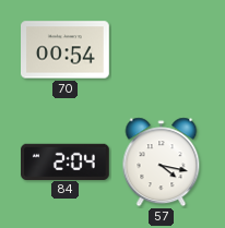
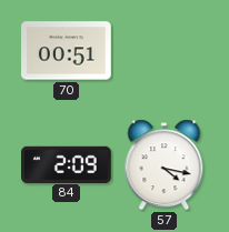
70: 00:54 -> 00:51
84: 2:04 -> 2:09
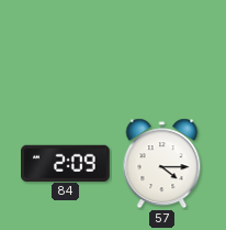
70: 00:51 -> none
57: 4:17 -> 4:15
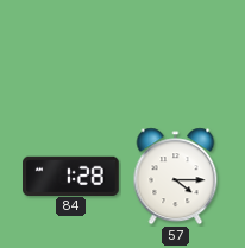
84: 2:09 -> 1:28
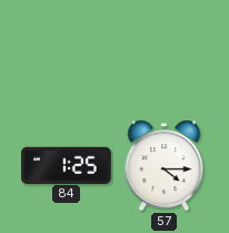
84: 1:28 -> 1:25
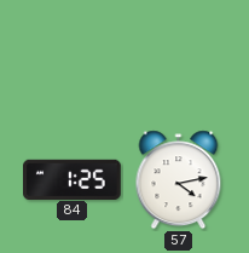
57: 4:15 -> 4:13
